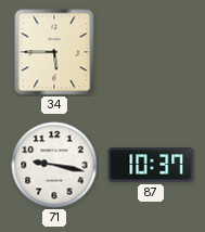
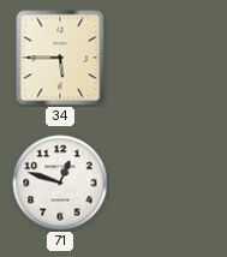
71: 9:17 -> 12:48
87: 10:37 -> none
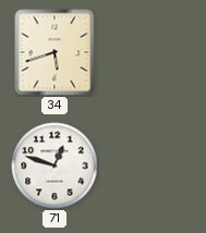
34: 5:45 -> 5:42
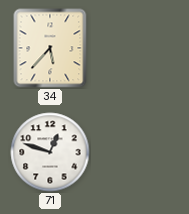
34: 5:42 -> 5:37
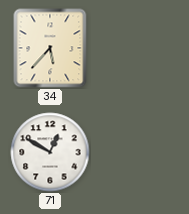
71: 12:48 -> 12:50
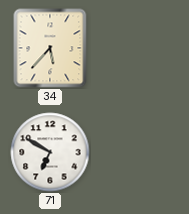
71: 12:50 -> 6:50
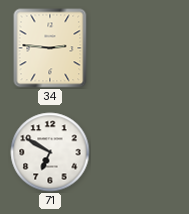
34: 5:37 -> 2:46
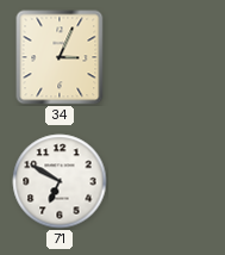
34: 2:46 -> 3:04
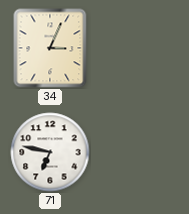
71: 6:50 -> 6:47
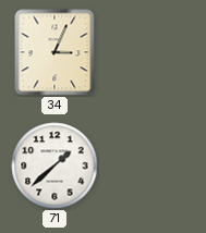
71: 6:47 -> 1:38
